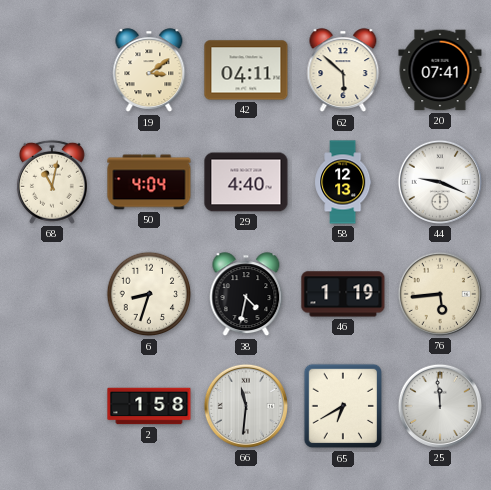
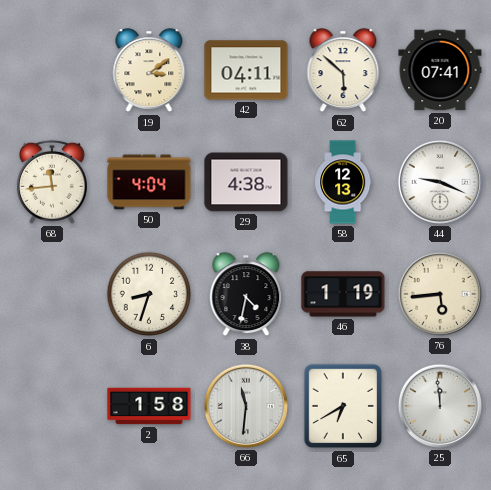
68: 11:02 -> 11:44
29: 4:40 -> 4:38
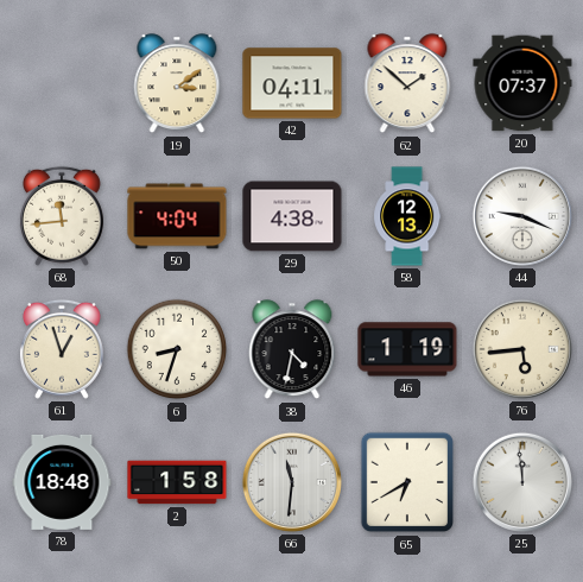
62: 5:52 -> 1:52
20: 07:41 -> 07:37
61: none -> 12:57
78: none -> 18:48
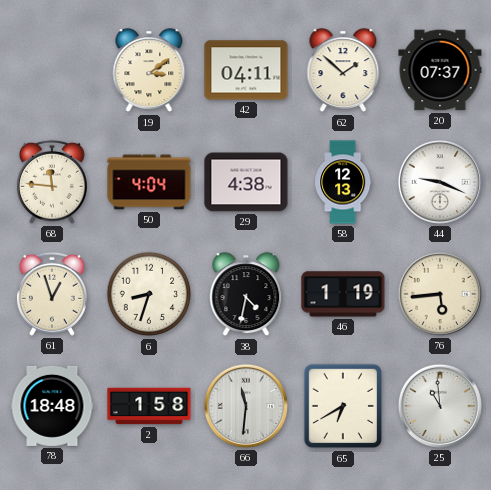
68: 11:44 -> 11:46
25: 11:59 -> 10:59
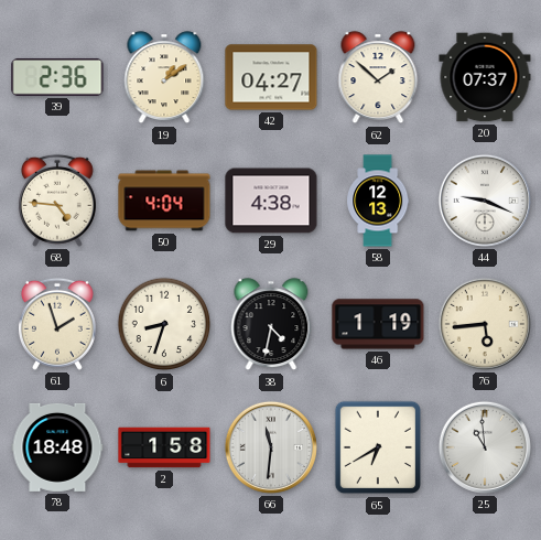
39: none -> 2:36
19: 3:09 -> 1:09
42: 04:11 -> 04:27
68: 11:46 -> 4:46
61: 12:57 -> 1:57
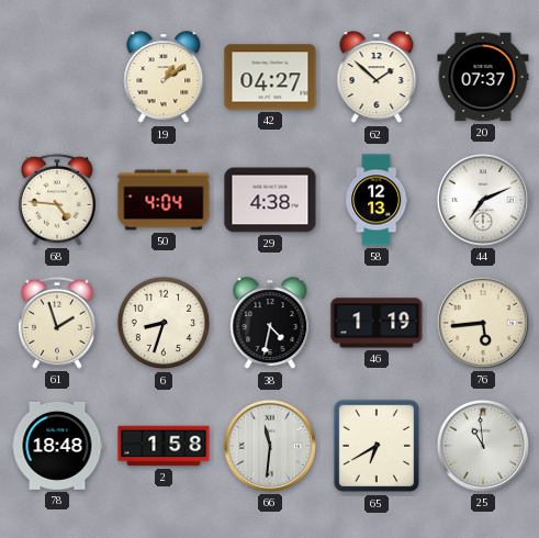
39: 2:36 -> none
44: 9:19 -> 7:11
